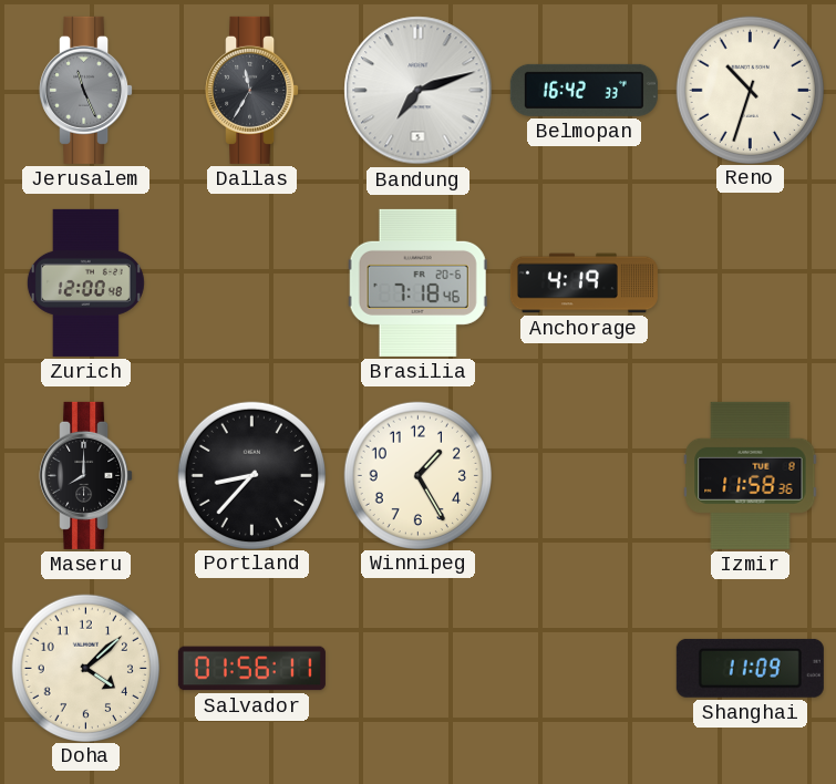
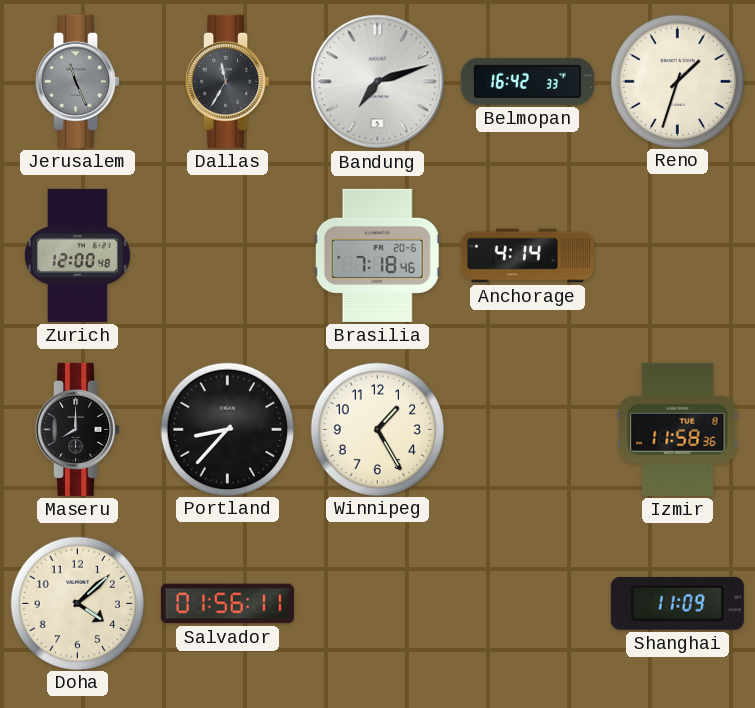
Reno: 10:33 -> 1:33
Anchorage: 4:19 -> 4:14
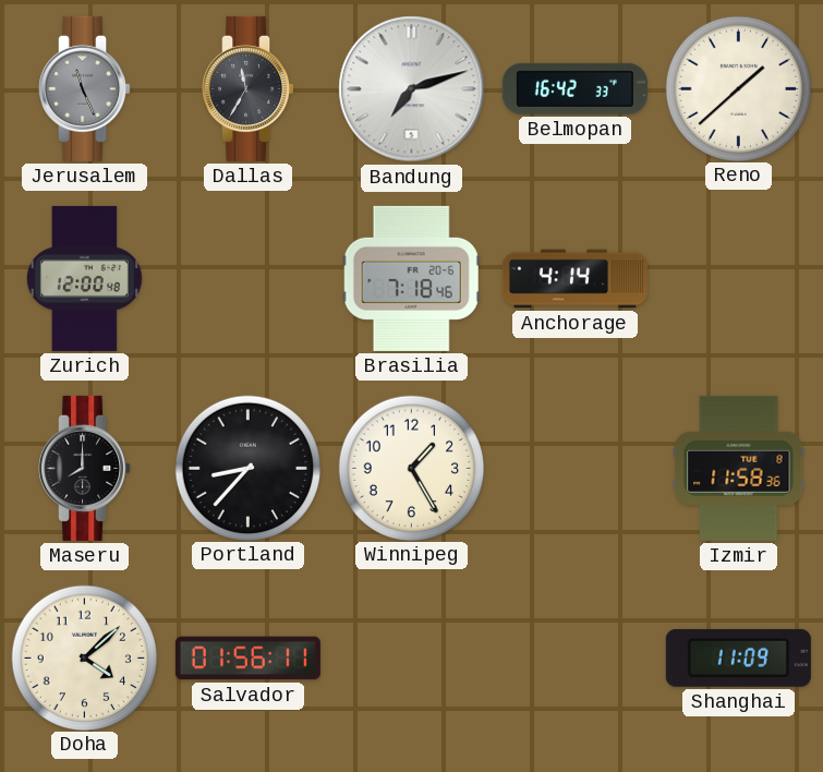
Reno: 1:33 -> 1:38
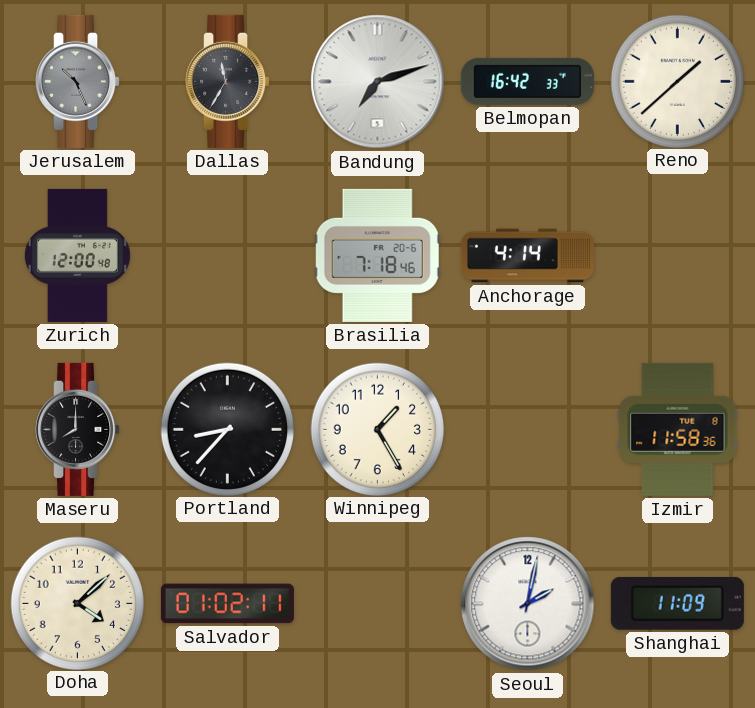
Jerusalem: 11:26 -> 10:26
Salvador: 01:56 -> 01:02
Seoul: none -> 2:02
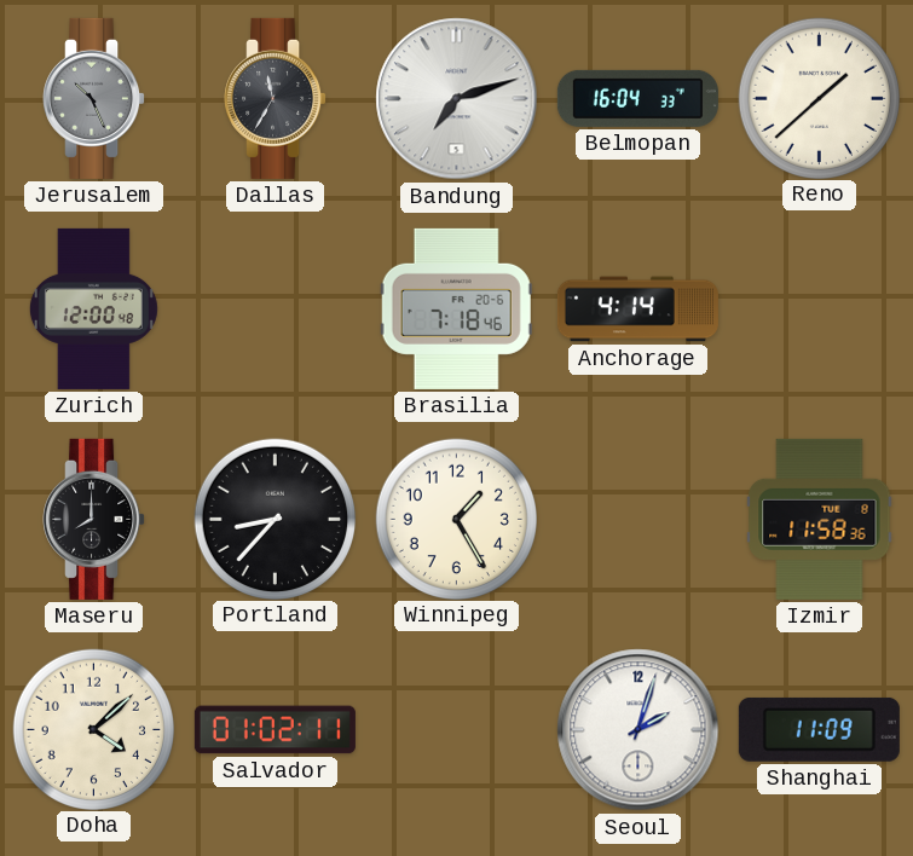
Belmopan: 16:42 -> 16:04
Seoul: 2:02 -> 2:03
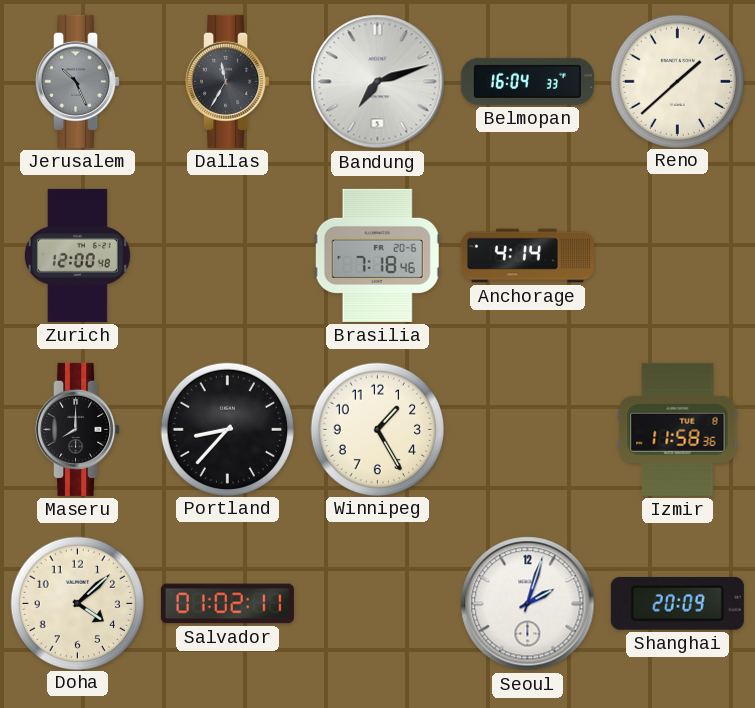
Shanghai: 11:09 -> 20:09
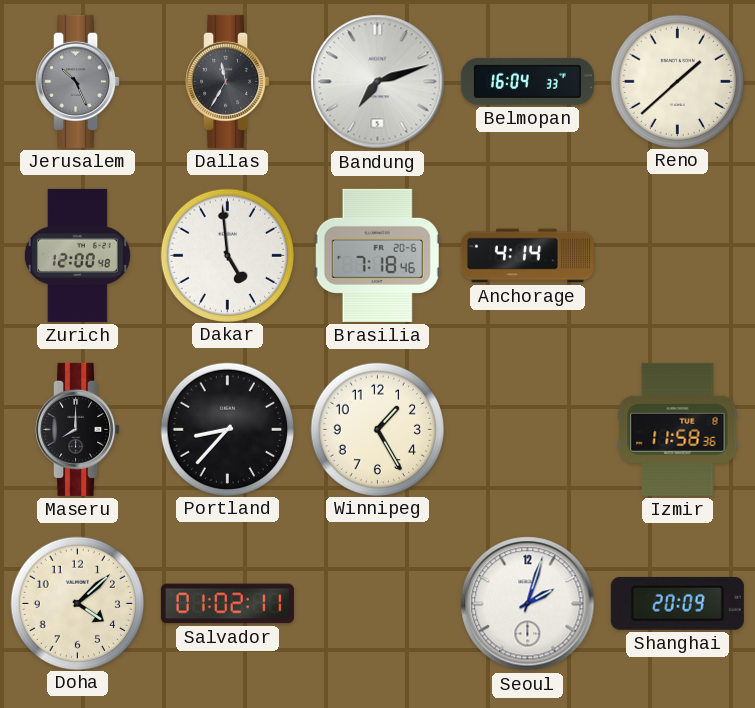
Dakar: none -> 4:59
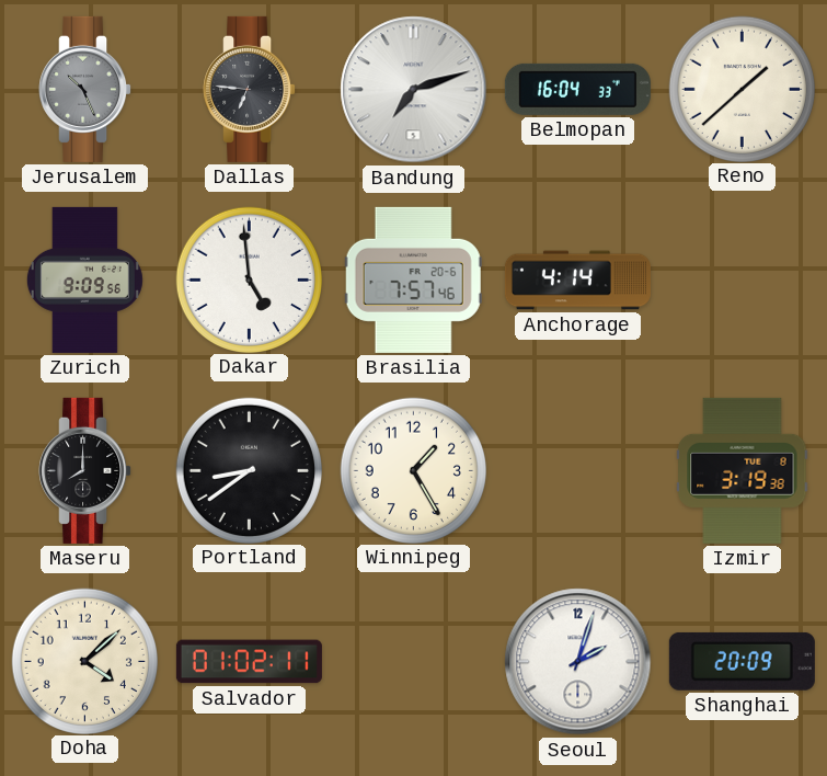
Dallas: 11:35 -> 6:46
Zurich: 12:00 -> 9:09
Brasilia: 7:18 -> 7:57
Portland: 8:37 -> 8:39
Izmir: 11:58 -> 3:19
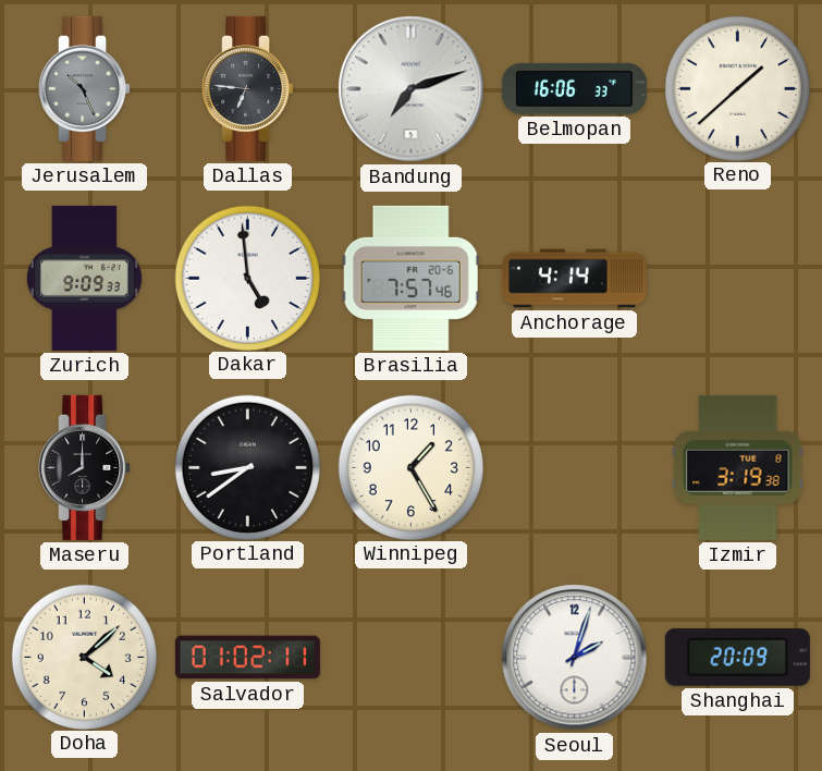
Belmopan: 16:04 -> 16:06
Zurich: 9:09:56 -> 9:09:33
